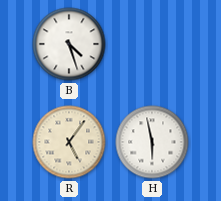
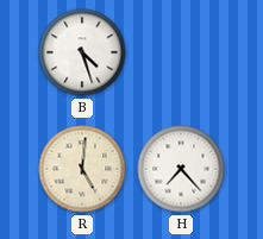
R: 5:06 -> 5:01
H: 5:58 -> 7:23
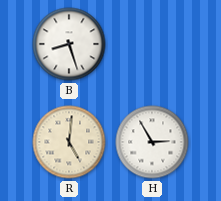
B: 4:27 -> 8:27
H: 7:23 -> 2:55
